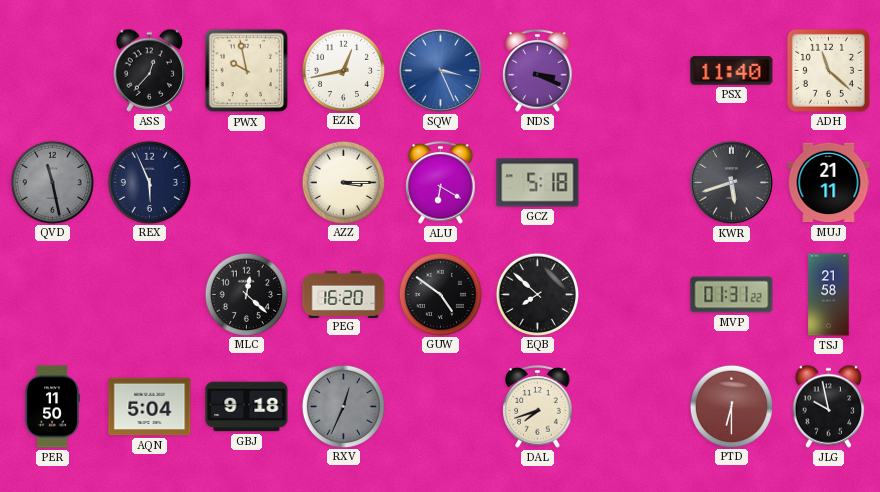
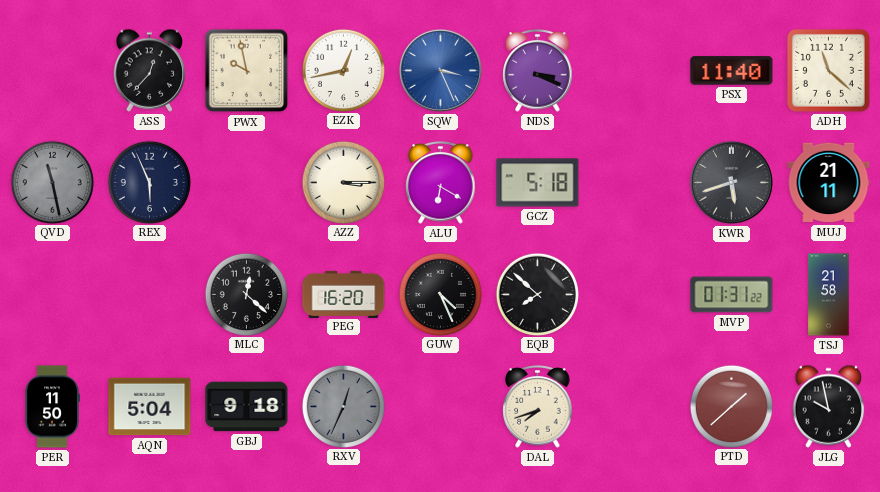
GUW: 4:51 -> 4:26
PTD: 6:30 -> 1:38
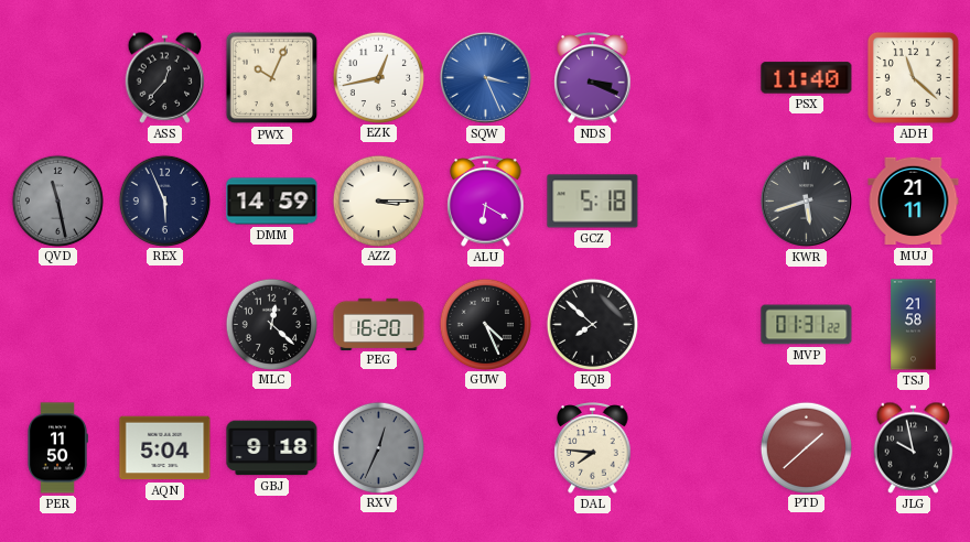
PWX: 9:58 -> 10:04
DMM: none -> 14:59
DAL: 7:42 -> 7:46
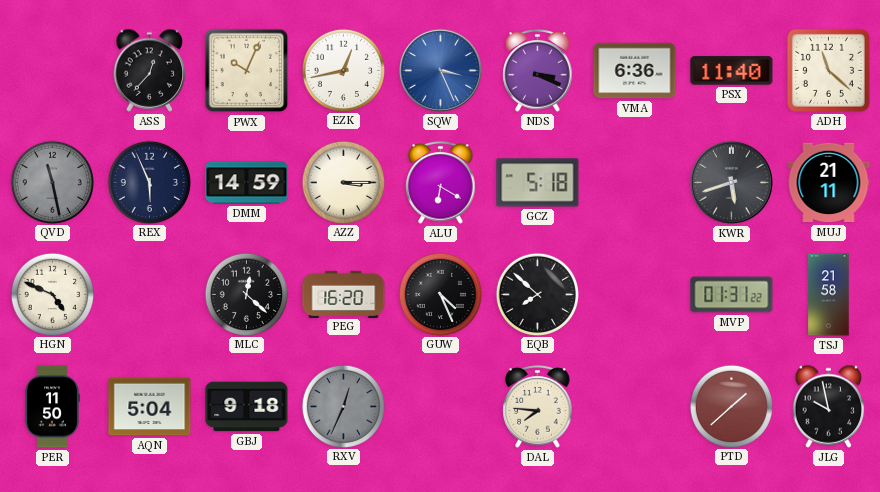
VMA: none -> 6:36
HGN: none -> 4:49
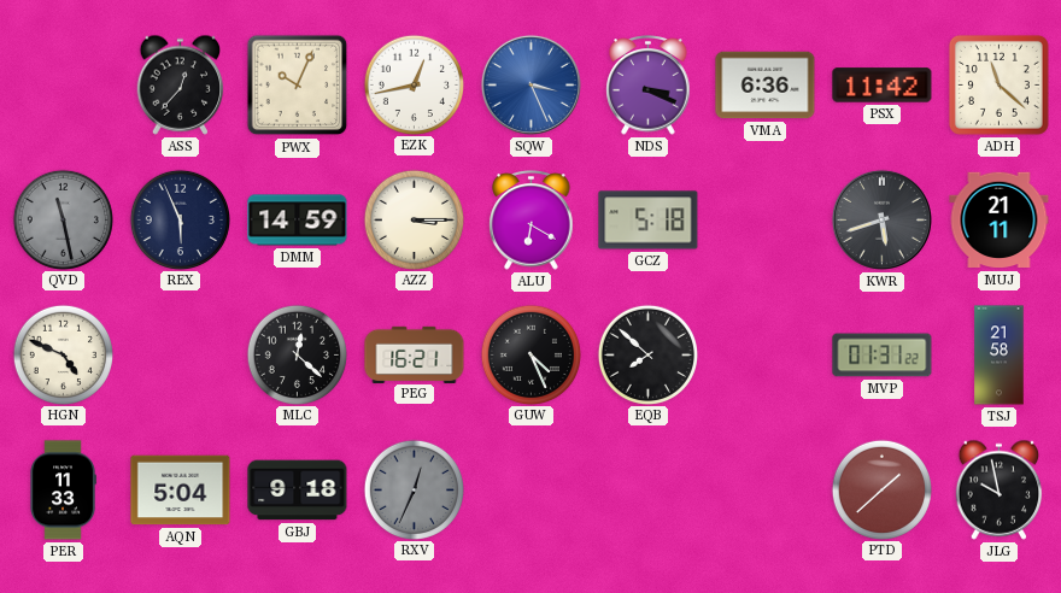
PSX: 11:40 -> 11:42
PEG: 16:20 -> 16:21
PER: 11:50 -> 11:33
DAL: 7:46 -> none
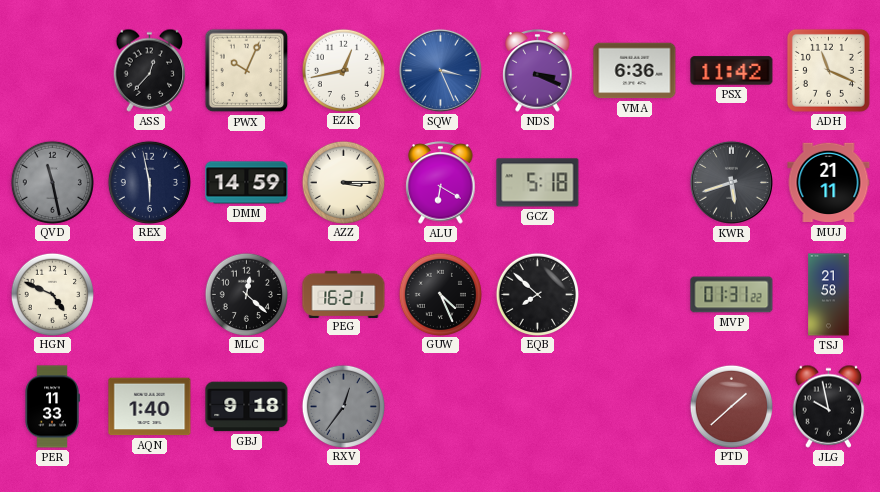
ADH: 11:22 -> 11:19
REX: 5:56 -> 5:58
AQN: 5:04 -> 1:40
RXV: 12:34 -> 12:36
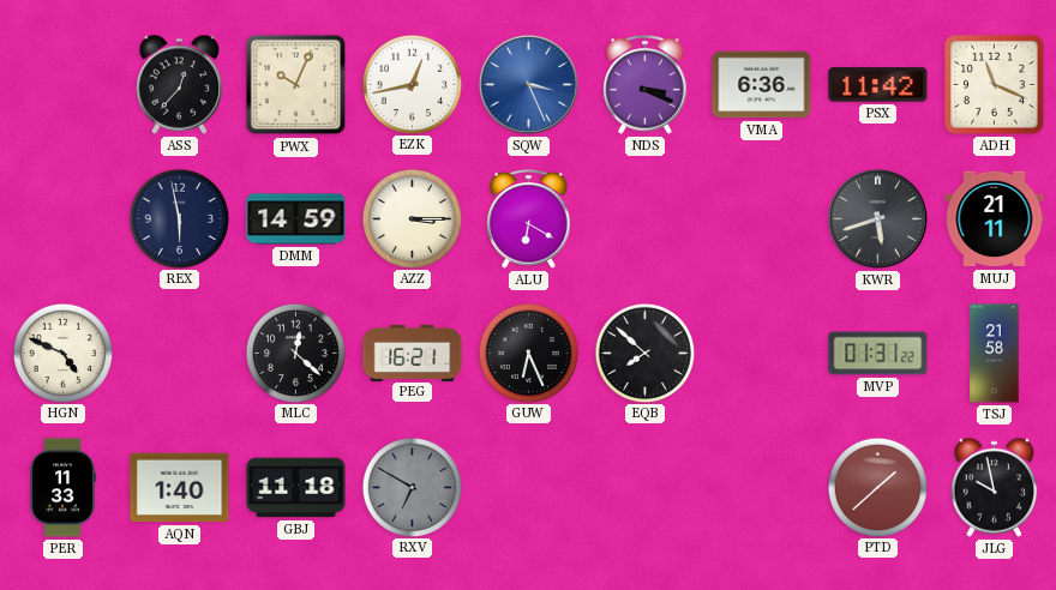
QVD: 11:28 -> none
GCZ: 5:18 -> none
GUW: 4:26 -> 6:26
GBJ: 9:18 -> 11:18
RXV: 12:36 -> 6:50
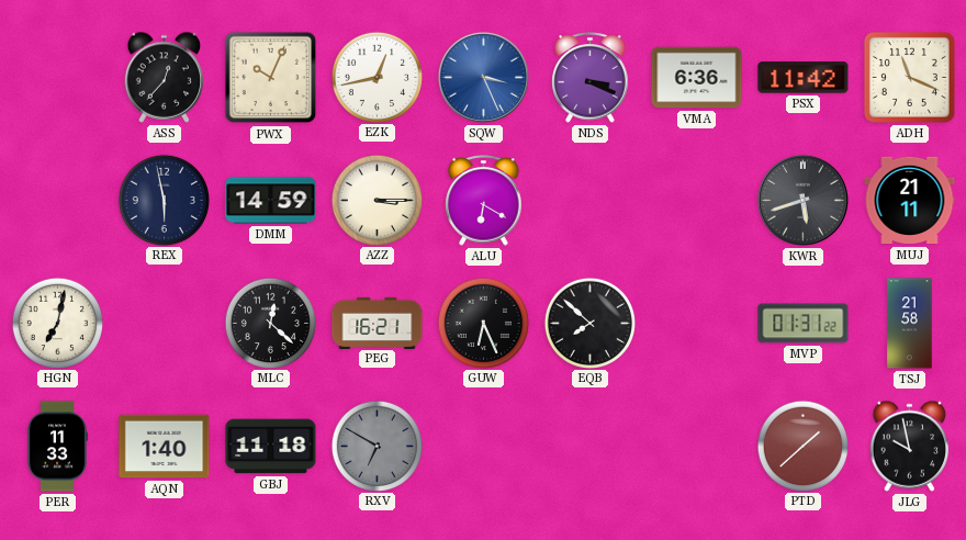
HGN: 4:49 -> 7:02
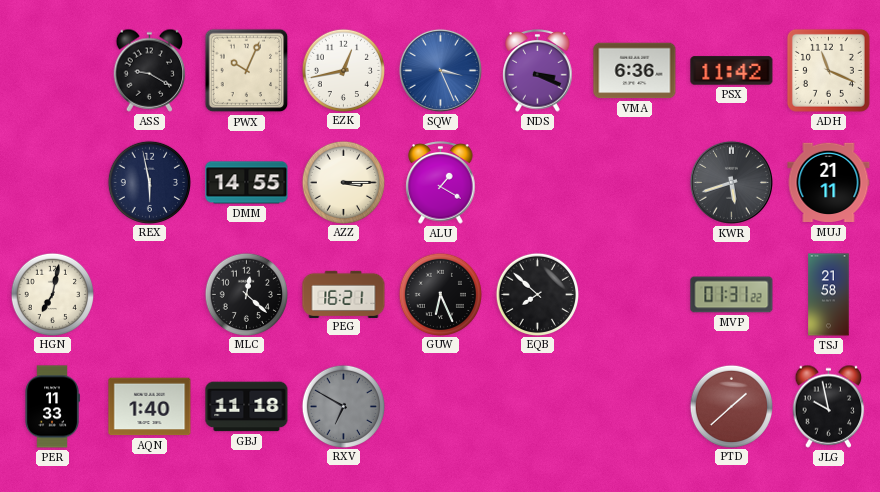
ASS: 12:37 -> 9:20
DMM: 14:59 -> 14:55
ALU: 6:20 -> 1:20
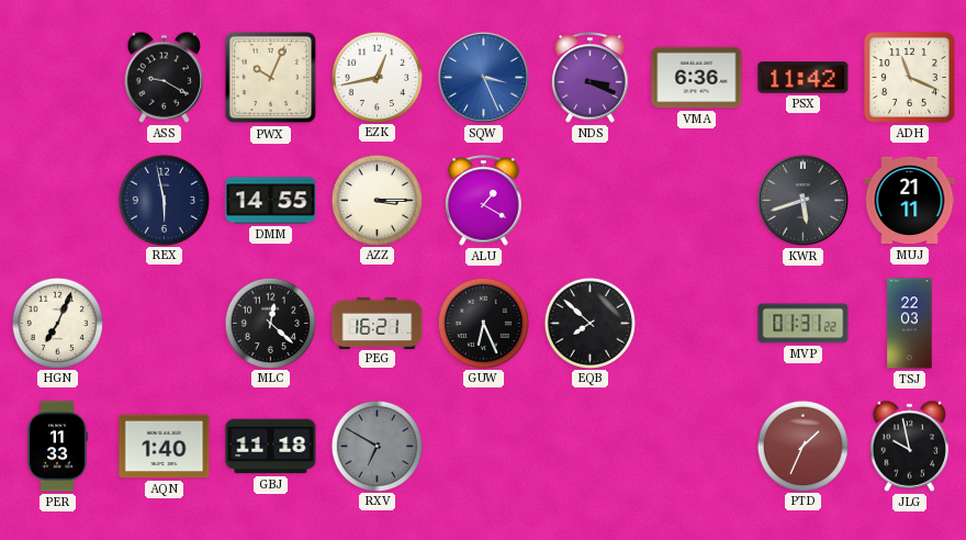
HGN: 7:02 -> 7:04
TSJ: 21:58 -> 22:03
PTD: 1:38 -> 1:34
